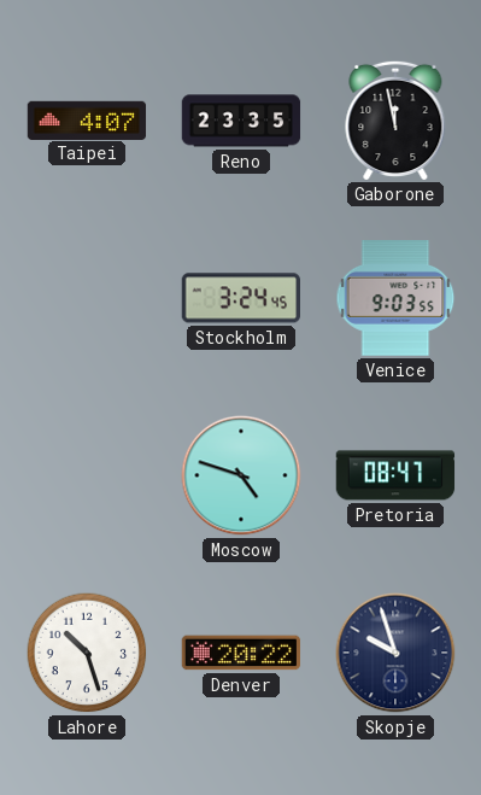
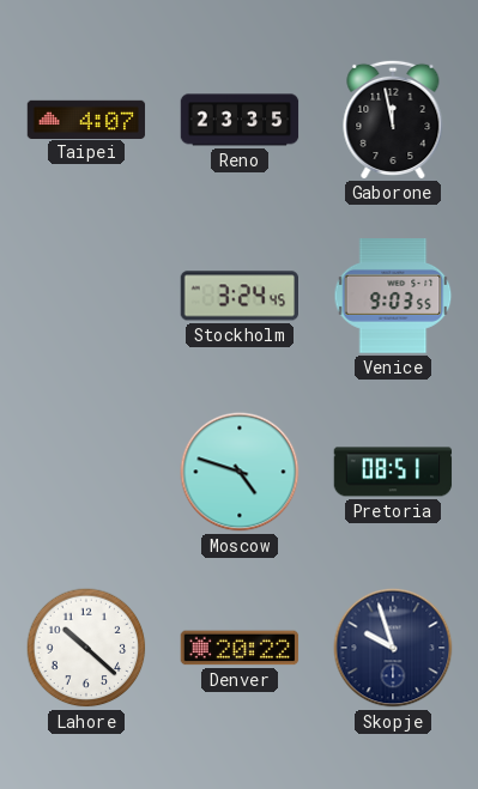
Pretoria: 08:47 -> 08:51
Lahore: 10:27 -> 10:22
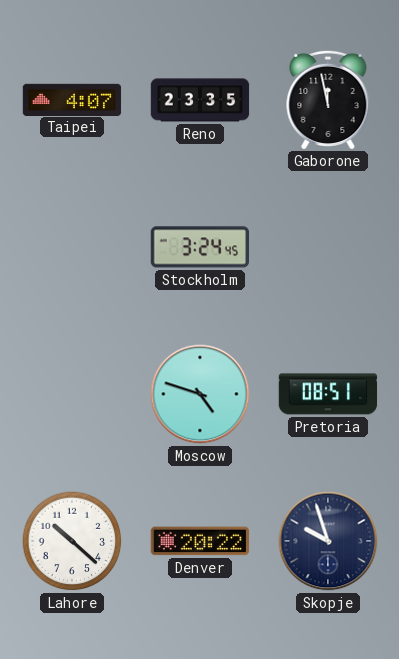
Venice: 9:03 -> none
